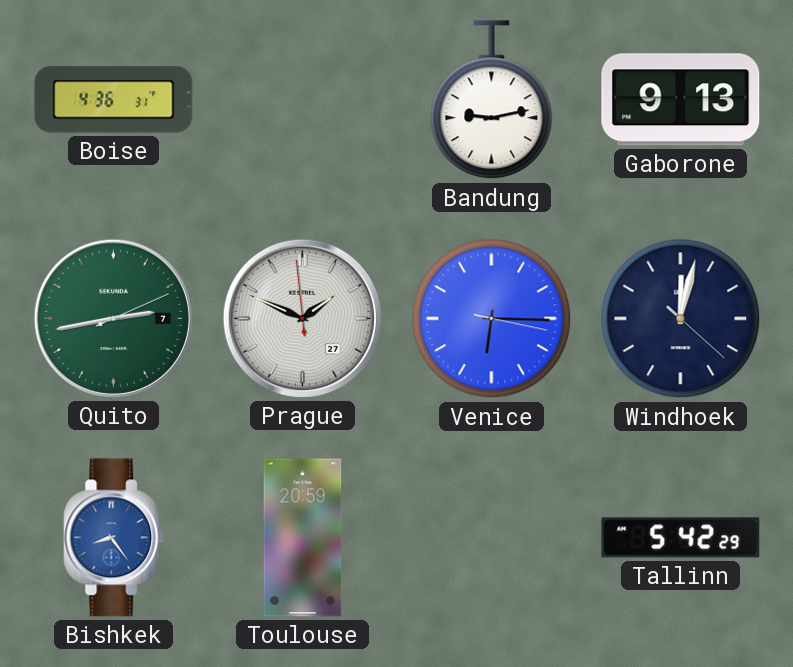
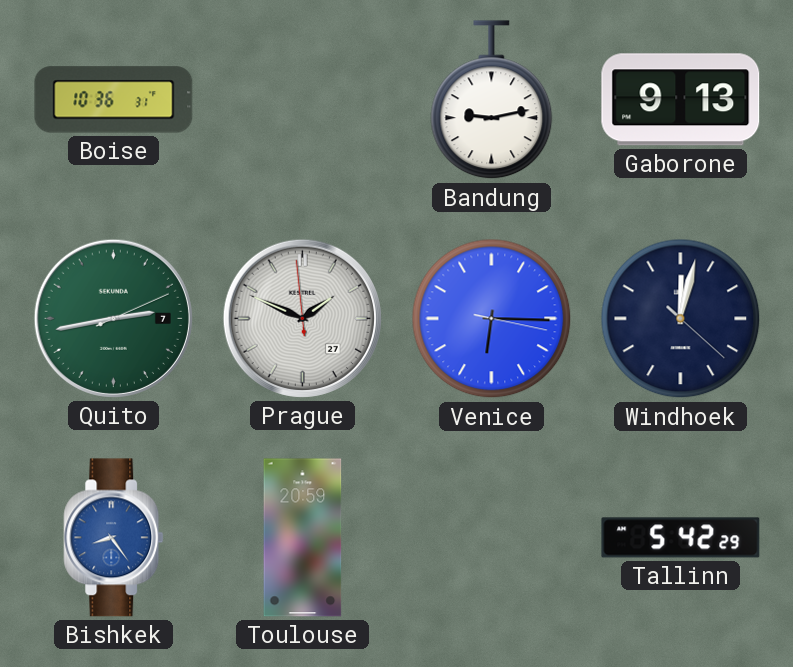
Boise: 4:36 -> 10:36
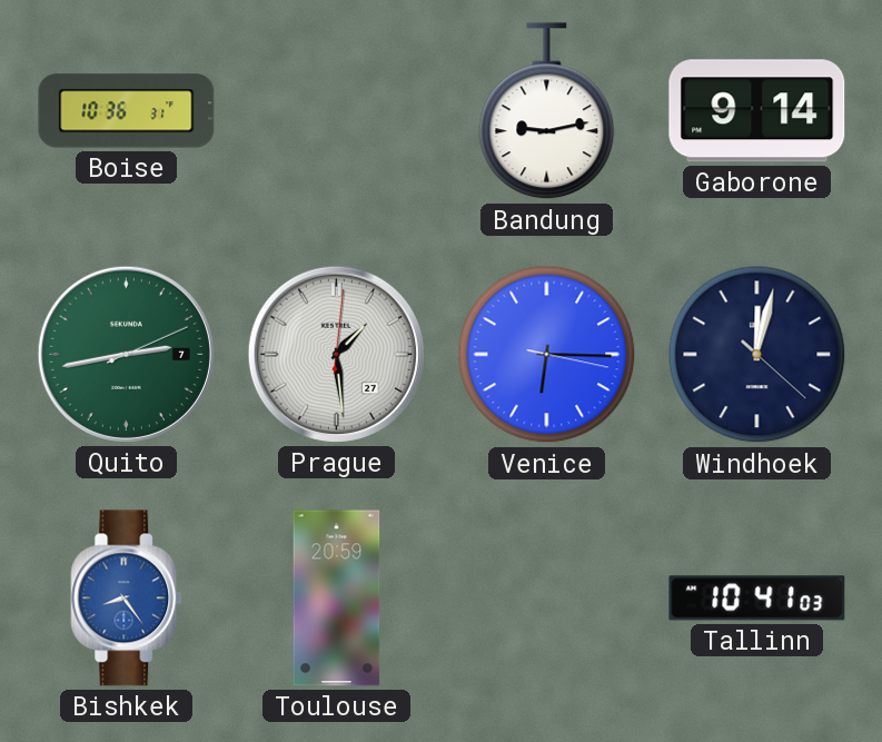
Gaborone: 9:13 -> 9:14
Prague: 1:48 -> 1:29
Tallinn: 5:42 -> 10:41
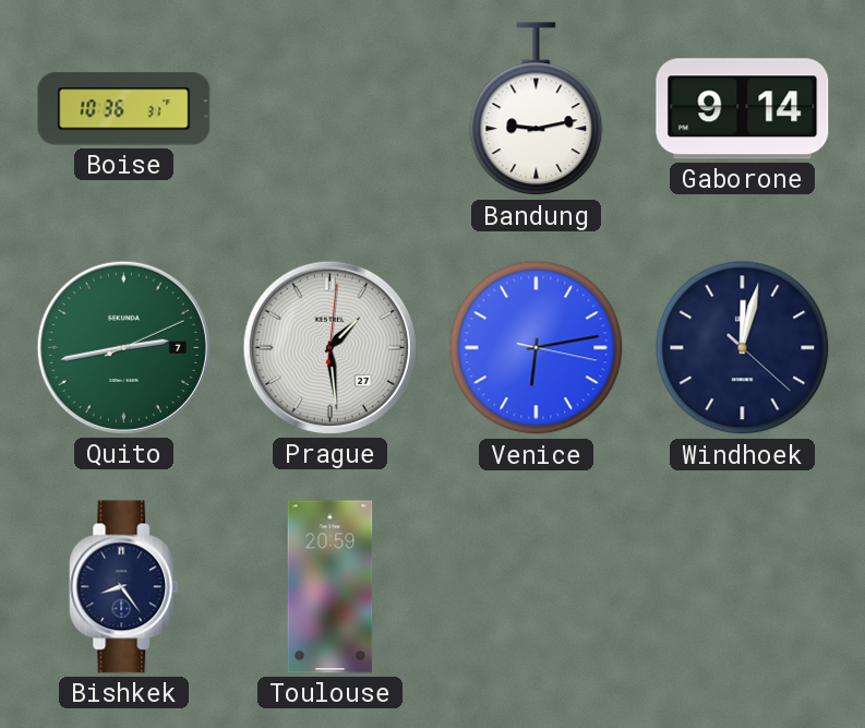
Venice: 6:15 -> 6:13
Bishkek dial: blue -> navy
Tallinn: 10:41 -> none
